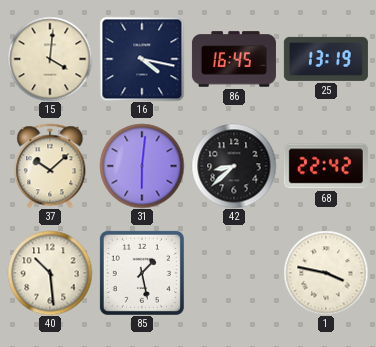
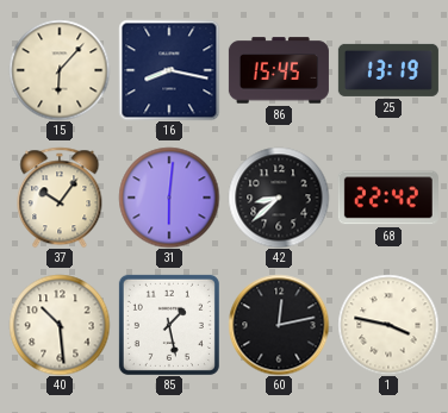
15: 4:01 -> 6:07
16: 4:17 -> 8:17
86: 16:45 -> 15:45
37: 10:08 -> 10:06
60: none -> 12:13
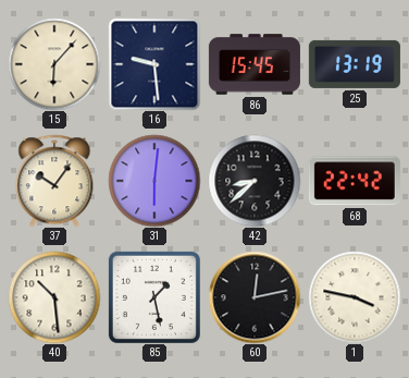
16: 8:17 -> 9:29
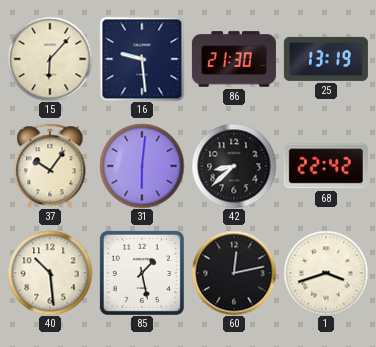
86: 15:45 -> 21:30
1: 3:47 -> 3:42
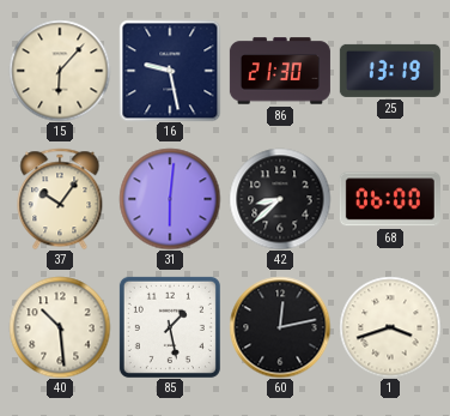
16: 9:29 -> 9:28
68: 22:42 -> 06:00
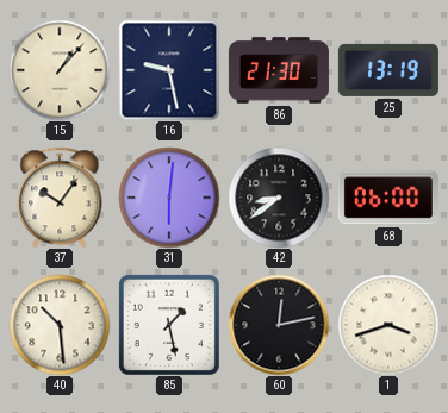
15: 6:07 -> 1:07
42: 8:38 -> 8:39
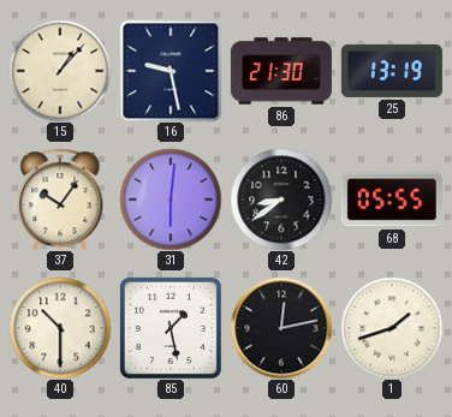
68: 06:00 -> 05:55
40: 10:29 -> 10:30
1: 3:42 -> 1:42
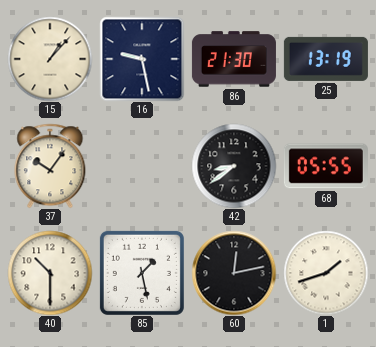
31: 6:01 -> none
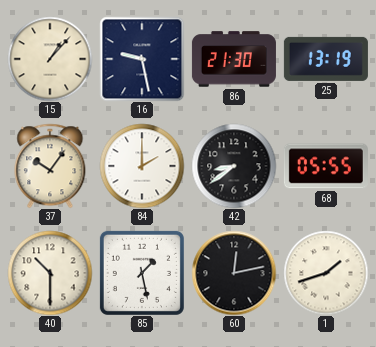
84: none -> 2:00
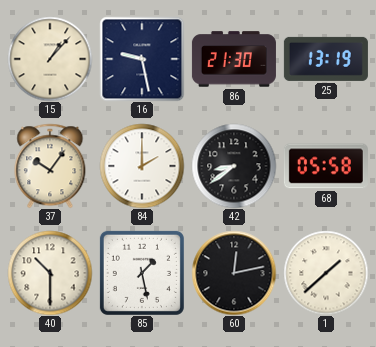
68: 05:55 -> 05:58
1: 1:42 -> 1:38
